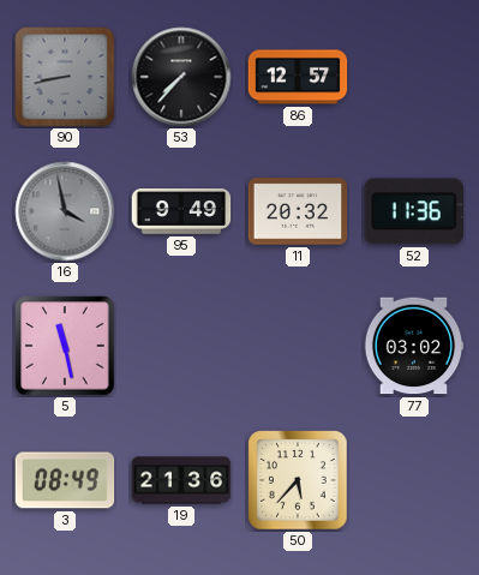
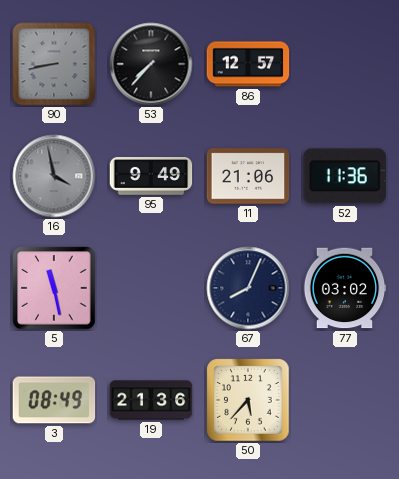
11: 20:32 -> 21:06
67: none -> 8:04
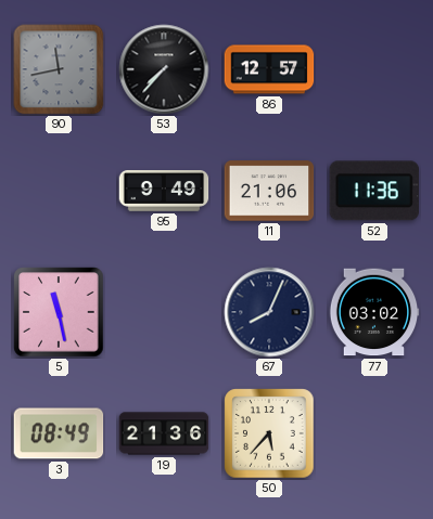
90: 8:43 -> 11:43
16: 3:58 -> none
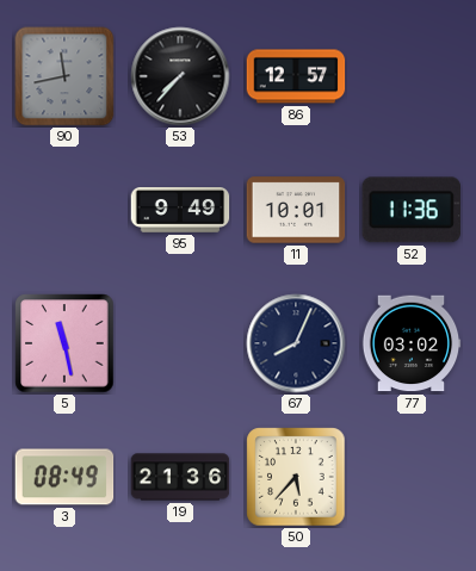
11: 21:06 -> 10:01
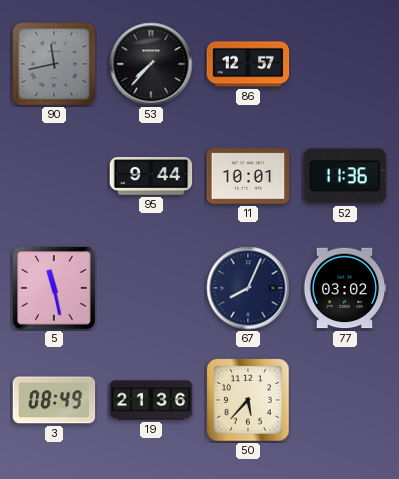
95: 9:49 -> 9:44
